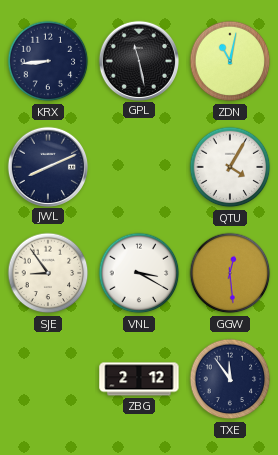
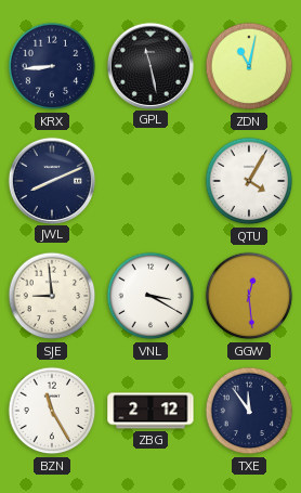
SJE: 8:54 -> 8:59
BZN: none -> 11:25
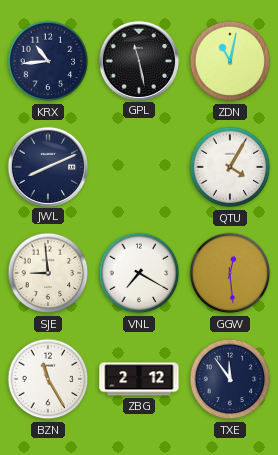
KRX: 8:44 -> 10:44
VNL: 3:20 -> 7:20
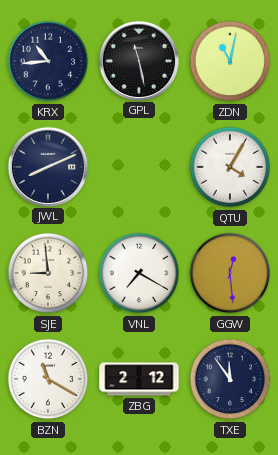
BZN: 11:25 -> 11:20
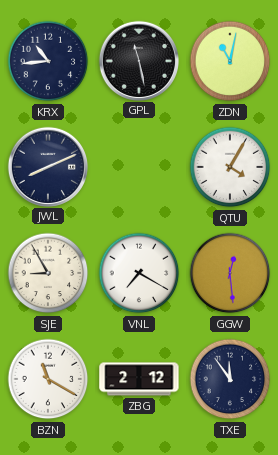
SJE: 8:59 -> 8:55
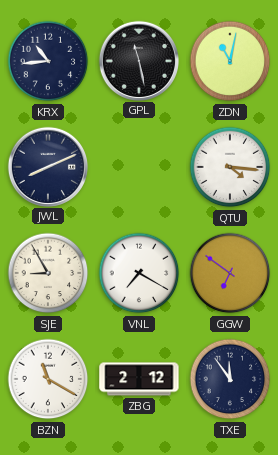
QTU: 4:05 -> 4:16
GGW: 12:29 -> 6:51
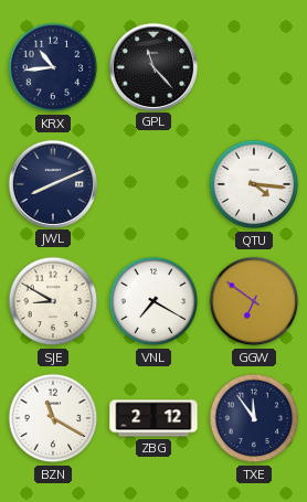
GPL: 11:28 -> 11:23
ZDN: 11:02 -> none
SJE: 8:55 -> 8:50
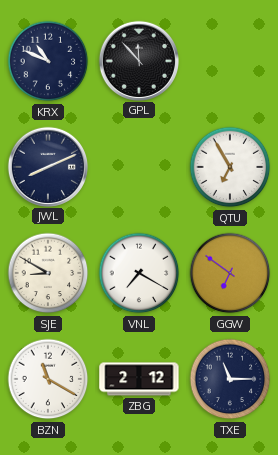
KRX: 10:44 -> 10:49
GPL: 11:23 -> 11:53
QTU: 4:16 -> 6:55
TXE: 11:54 -> 11:15
